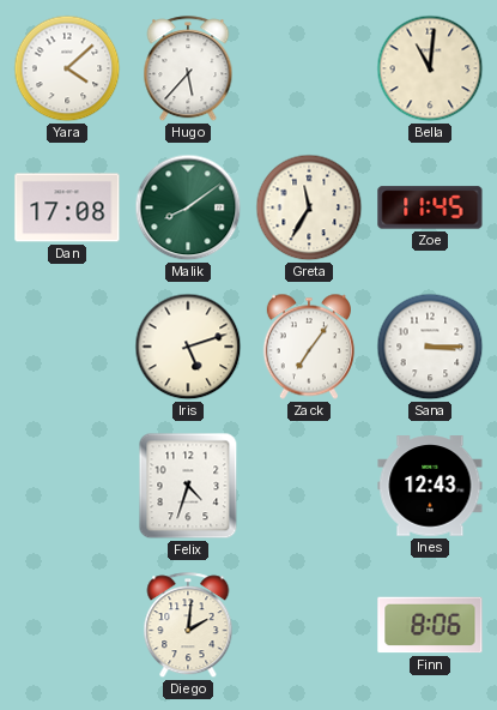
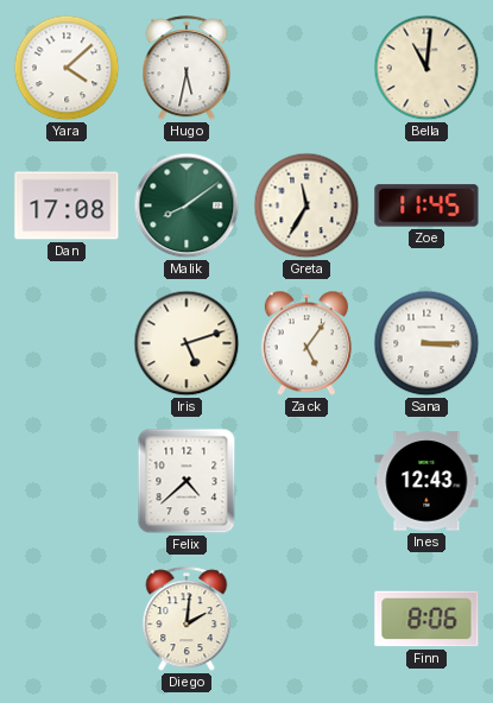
Hugo: 5:37 -> 5:32
Zack: 7:06 -> 5:06
Felix: 4:33 -> 4:38
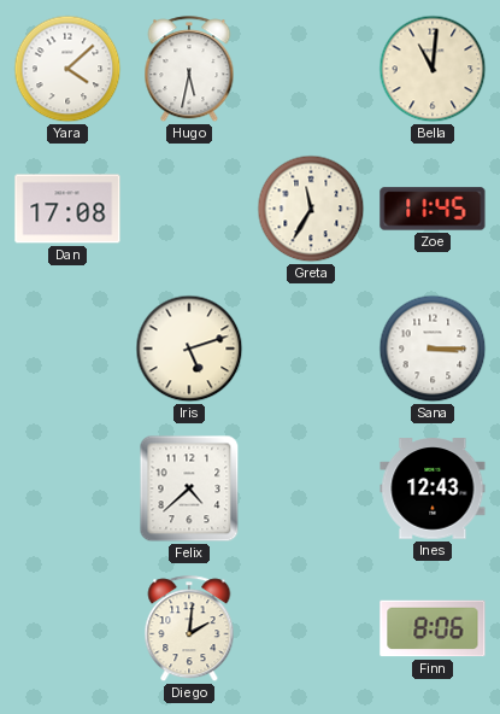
Malik: 8:09 -> none
Zack: 5:06 -> none
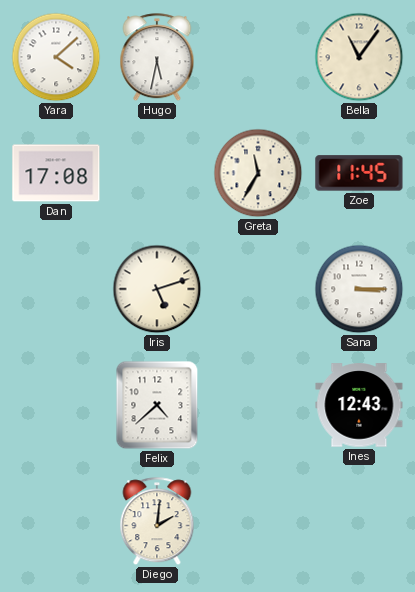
Bella: 11:01 -> 11:06
Finn: 8:06 -> none
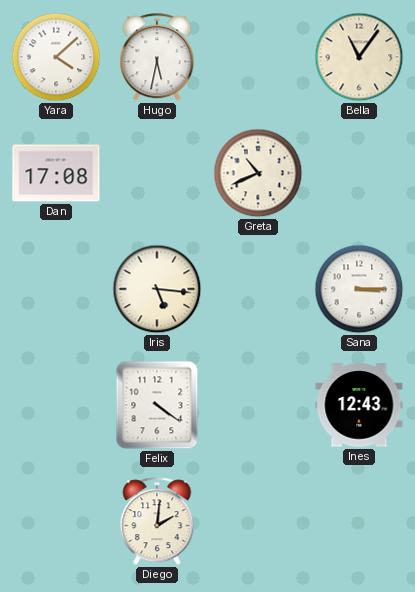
Greta: 11:35 -> 10:41
Zoe: 11:45 -> none
Iris: 5:12 -> 5:16
Felix: 4:38 -> 4:21
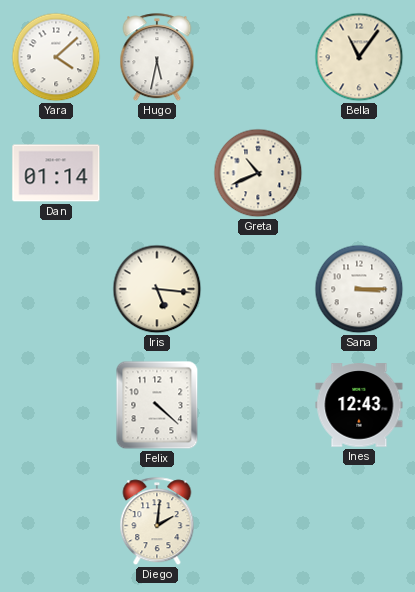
Dan: 17:08 -> 01:14
Felix: 4:21 -> 4:22
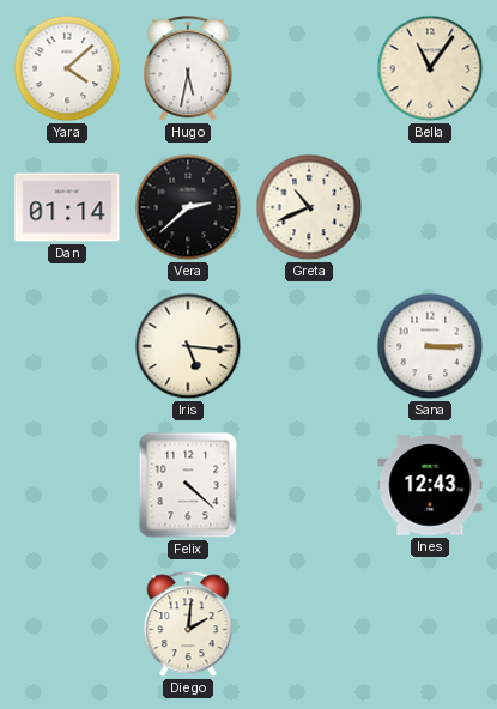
Vera: none -> 2:38
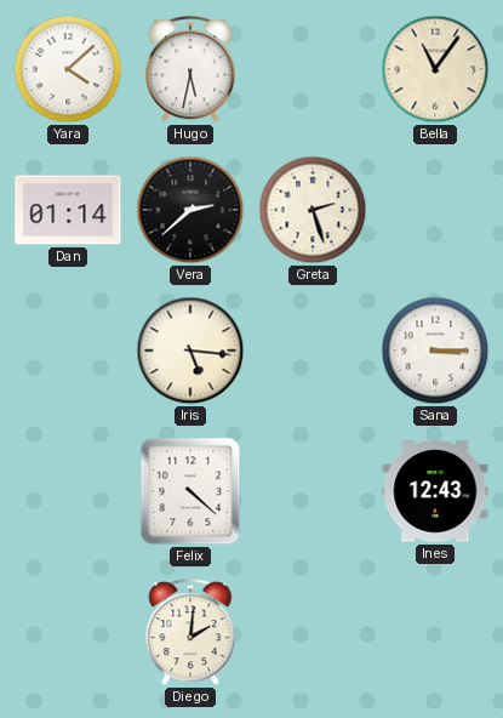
Greta: 10:41 -> 2:27
